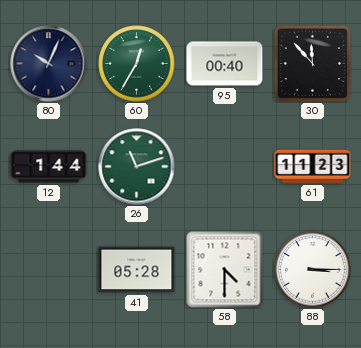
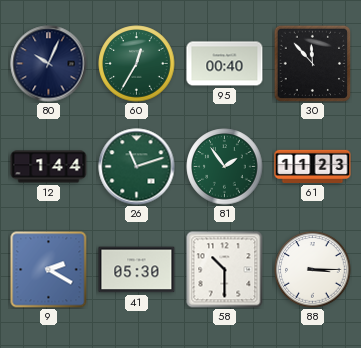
81: none -> 1:54
9: none -> 2:20
41: 05:28 -> 05:30
58: 4:30 -> 10:30
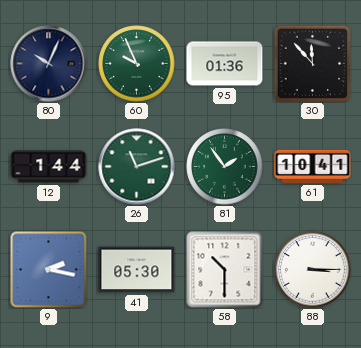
60: 12:35 -> 9:56
95: 00:40 -> 01:36
61: 11:23 -> 10:41
9: 2:20 -> 2:17
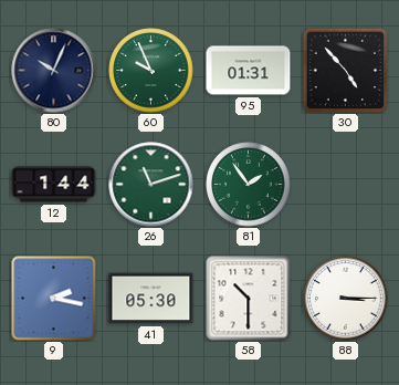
95: 01:36 -> 01:31
30: 11:53 -> 4:53
61: 10:41 -> none
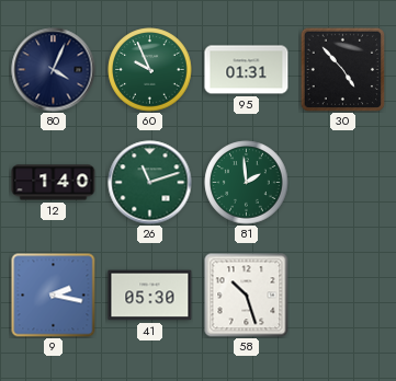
80: 10:04 -> 4:04
12: 1:44 -> 1:40
81: 1:54 -> 1:59
58: 10:30 -> 10:27
88: 3:15 -> none
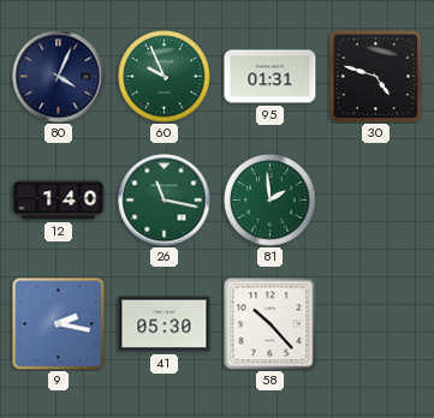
30: 4:53 -> 4:48
26: 11:12 -> 11:17
58: 10:27 -> 10:23
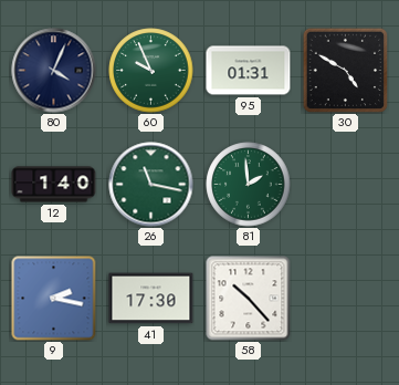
30: 4:48 -> 4:50
41: 05:30 -> 17:30
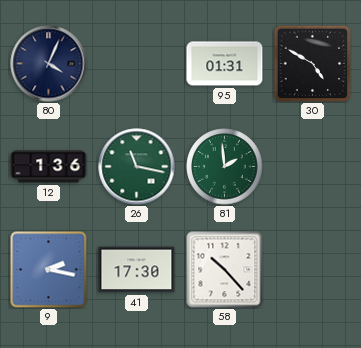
60: 9:56 -> none
12: 1:40 -> 1:36
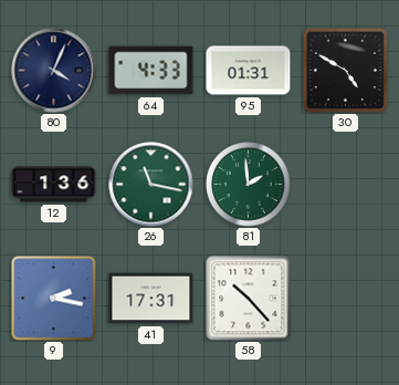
64: none -> 4:33
41: 17:30 -> 17:31
